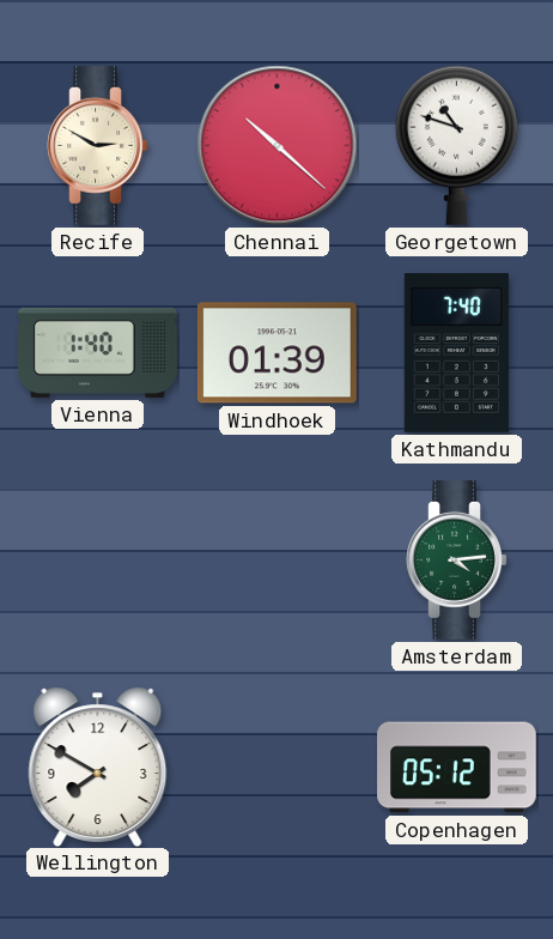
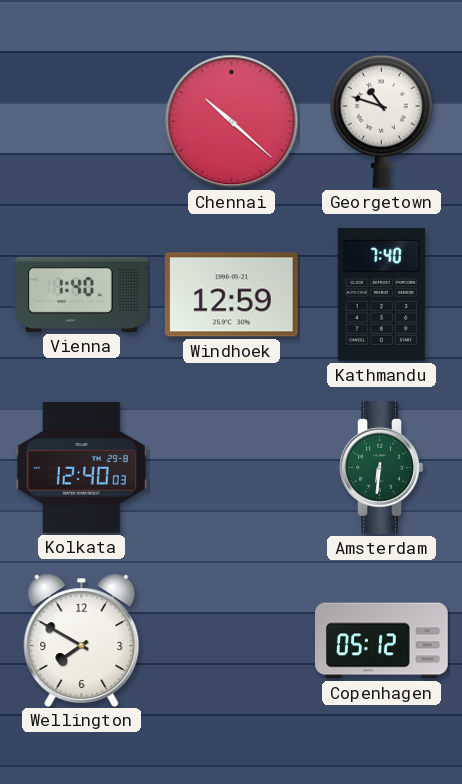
Recife: 2:50 -> none
Windhoek: 01:39 -> 12:59
Kolkata: none -> 12:40
Amsterdam: 4:14 -> 6:31
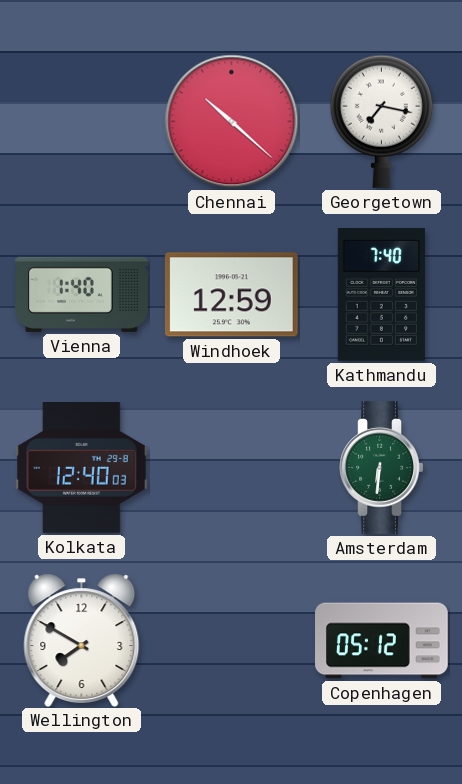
Georgetown: 10:48 -> 7:17
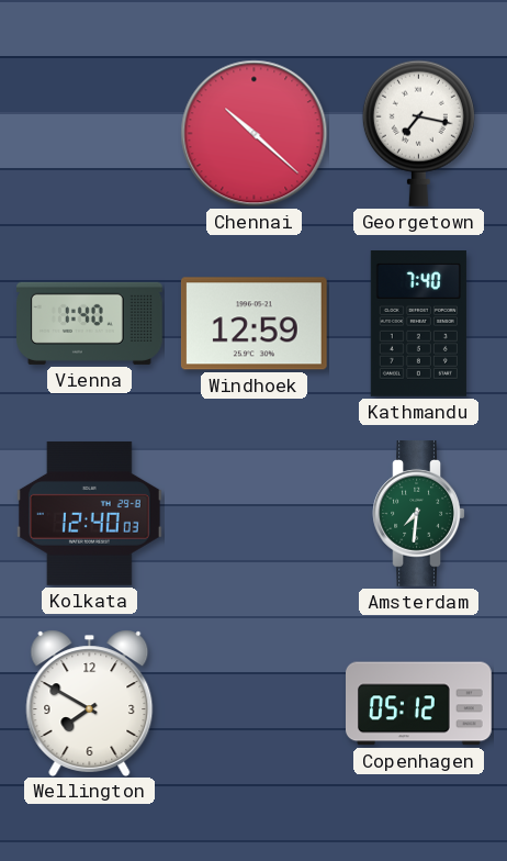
Amsterdam: 6:31 -> 7:31
